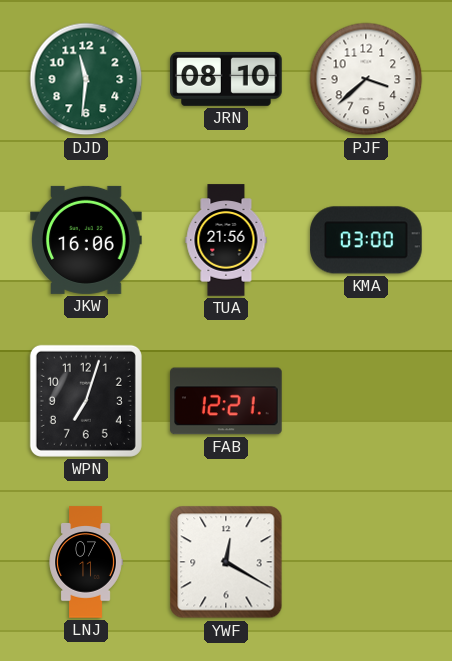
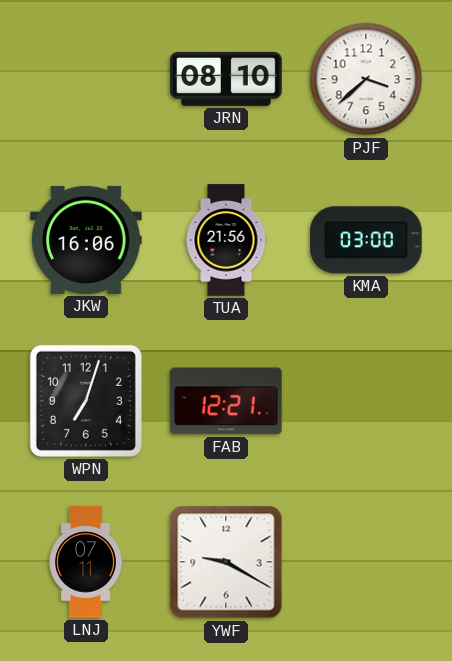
DJD: 11:31 -> none
YWF: 12:20 -> 9:20
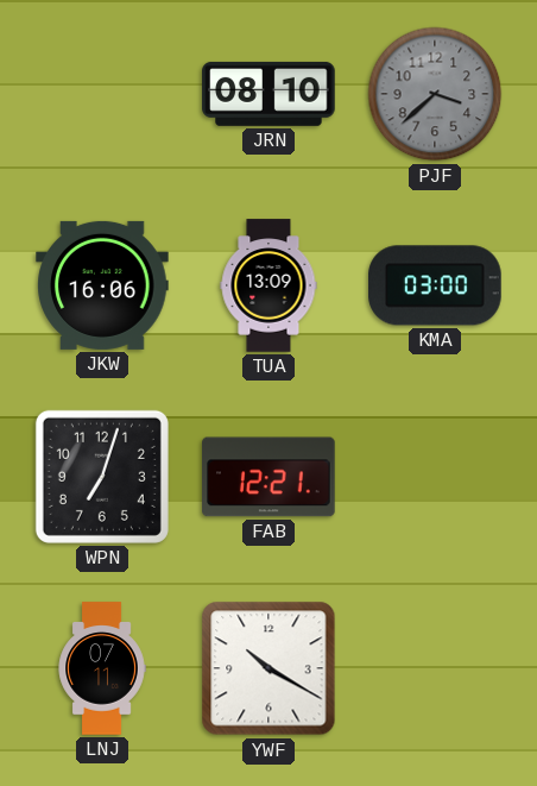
PJF dial: white -> grey
TUA: 21:56 -> 13:09
YWF: 9:20 -> 10:20
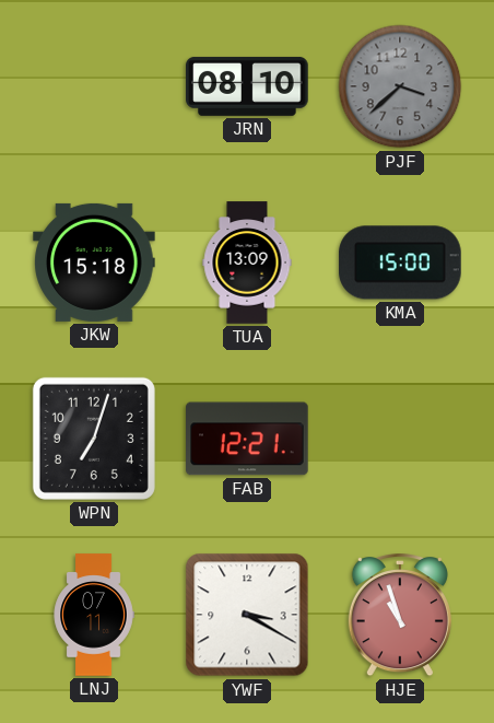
JKW: 16:06 -> 15:18
KMA: 03:00 -> 15:00
YWF: 10:20 -> 3:20
HJE: none -> 10:57
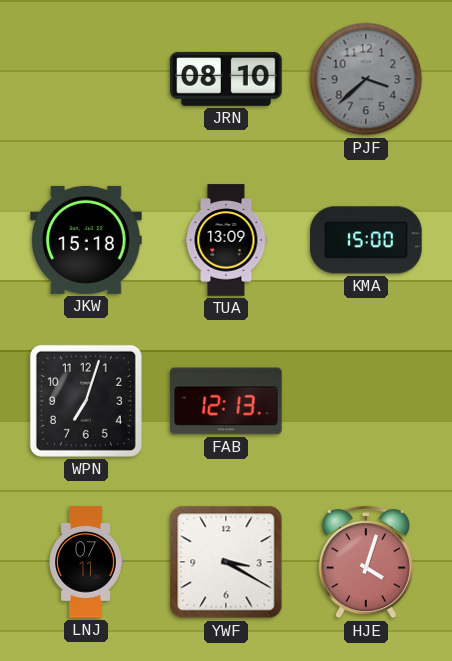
FAB: 12:21 -> 12:13
HJE: 10:57 -> 4:03
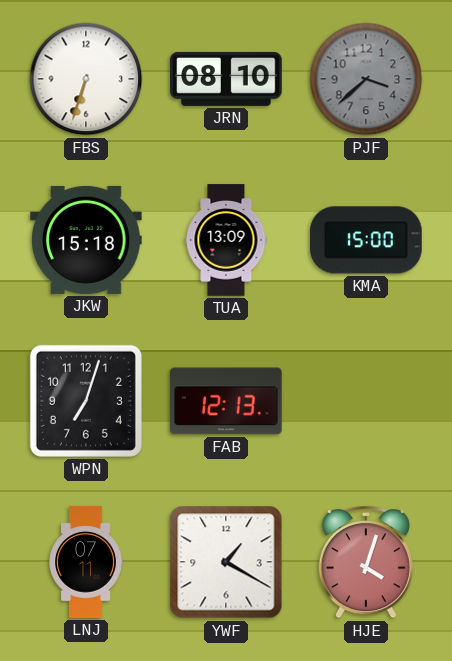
FBS: none -> 6:33
YWF: 3:20 -> 1:20
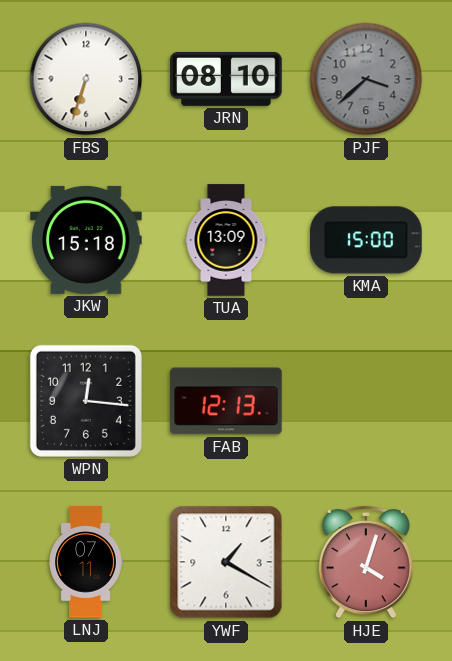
WPN: 7:03 -> 12:16
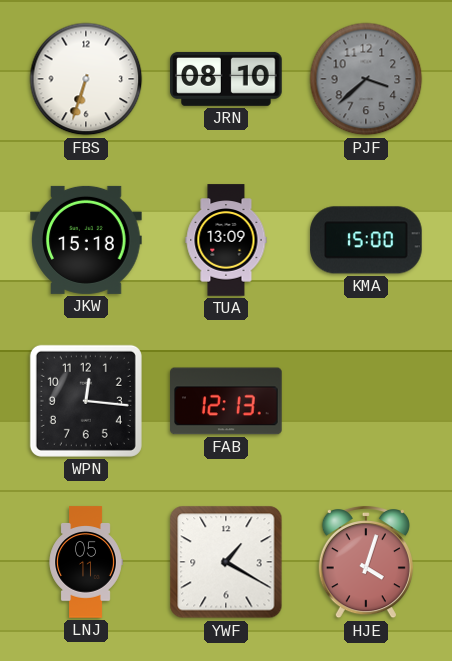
LNJ: 07:11 -> 05:11
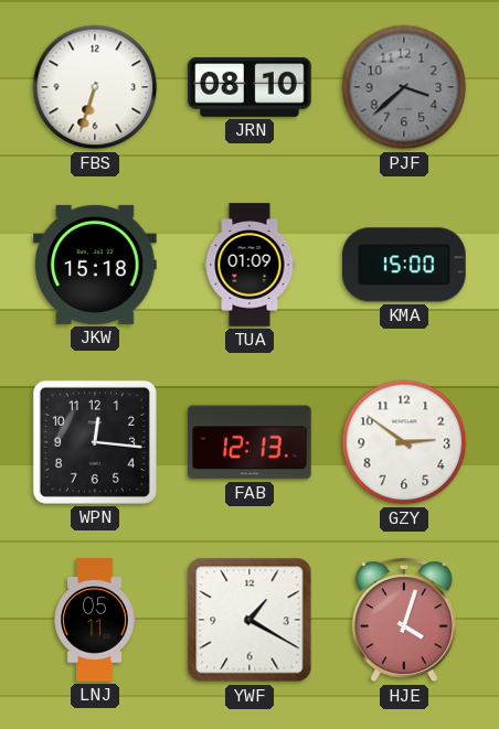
TUA: 13:09 -> 01:09
GZY: none -> 2:51
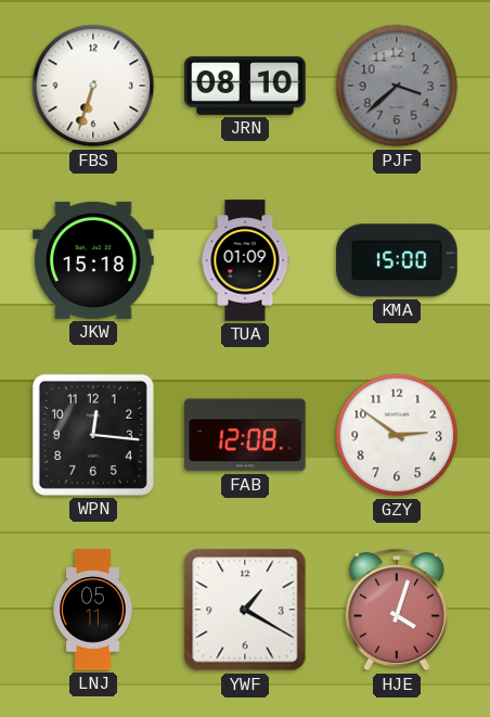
FAB: 12:13 -> 12:08
